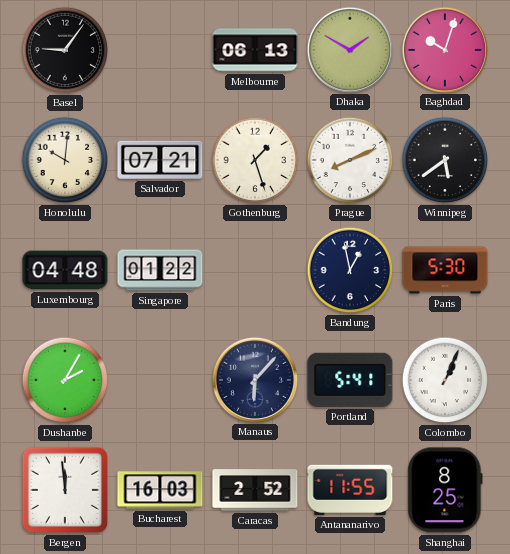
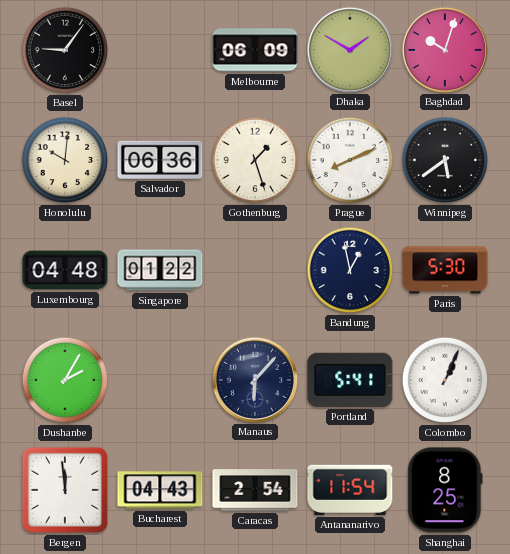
Melbourne: 06:13 -> 06:09
Salvador: 07:21 -> 06:36
Bucharest: 16:03 -> 04:43
Caracas: 2:52 -> 2:54
Antananarivo: 11:55 -> 11:54
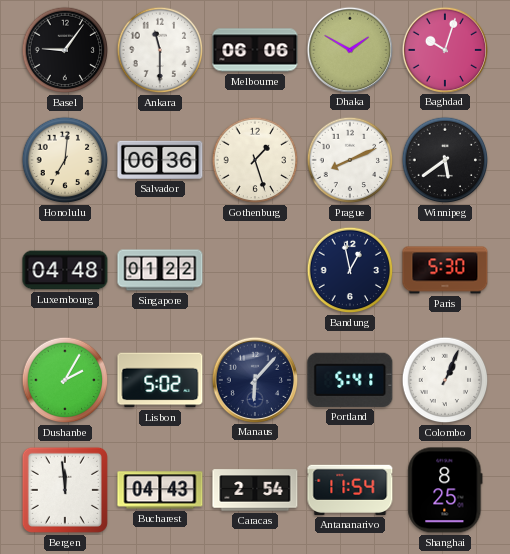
Ankara: none -> 11:30
Melbourne: 06:09 -> 06:06
Honolulu: 10:01 -> 7:01
Lisbon: none -> 5:02
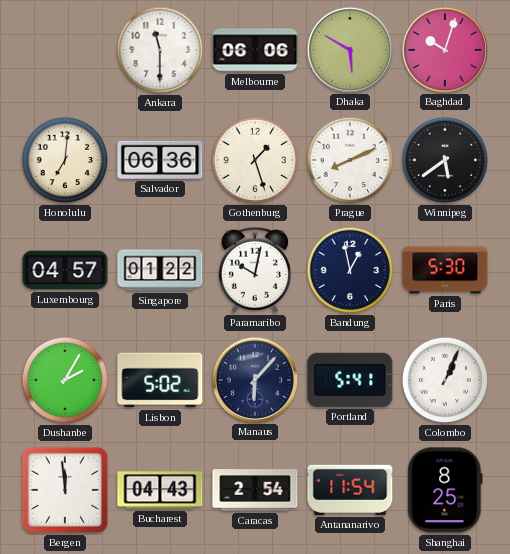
Basel: 9:06 -> none
Dhaka: 1:50 -> 5:50
Luxembourg: 04:48 -> 04:57
Paramaribo: none -> 10:02
